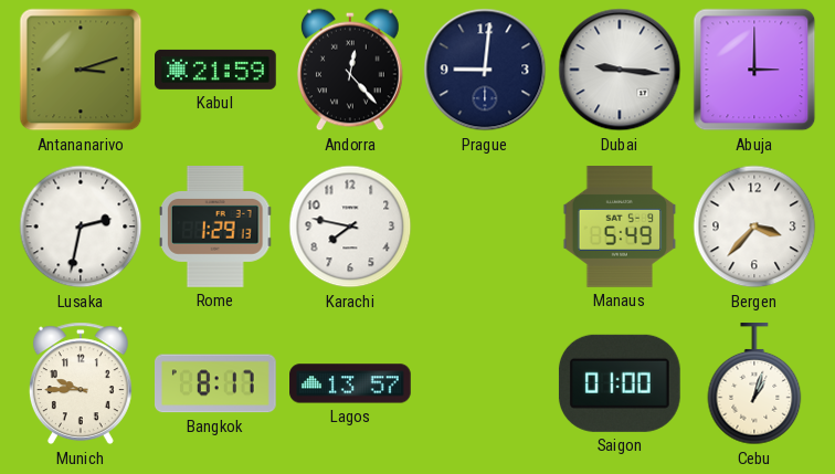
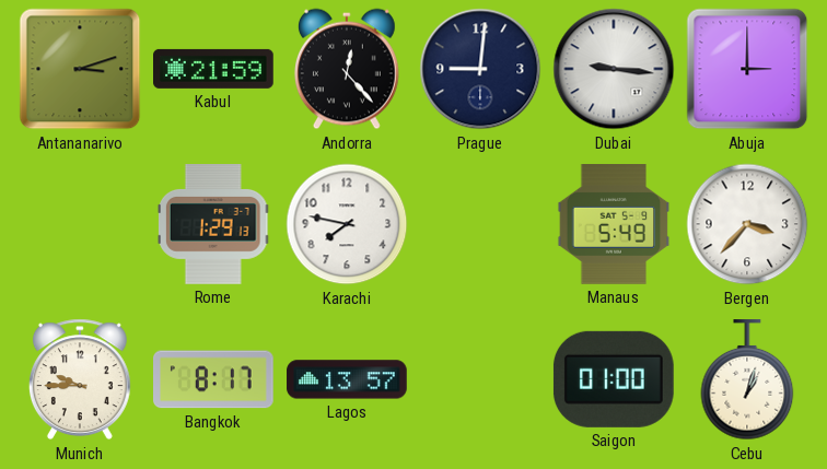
Lusaka: 2:32 -> none
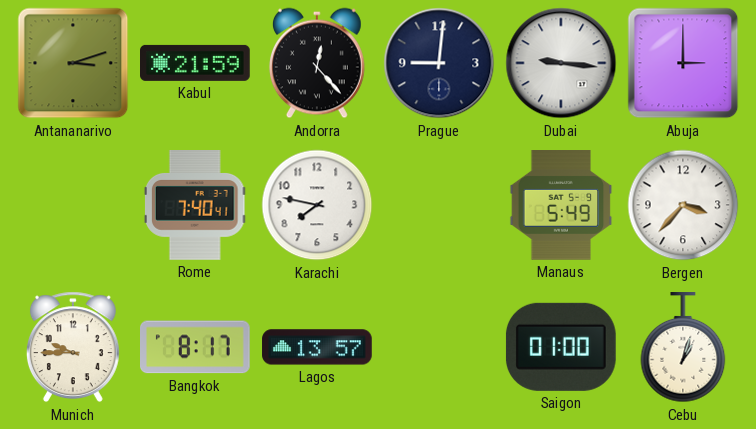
Rome: 1:29 -> 7:40
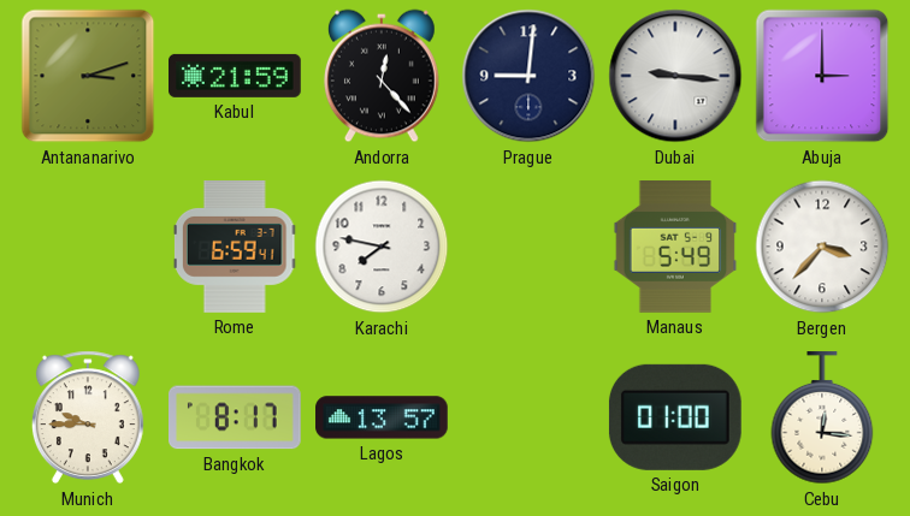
Rome: 7:40 -> 6:59
Cebu: 1:03 -> 12:16
